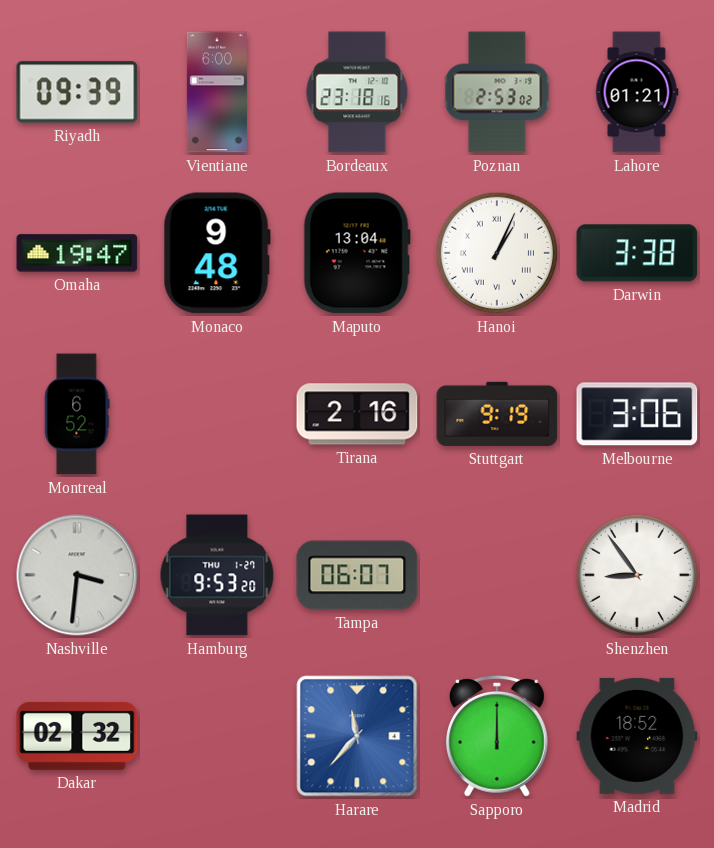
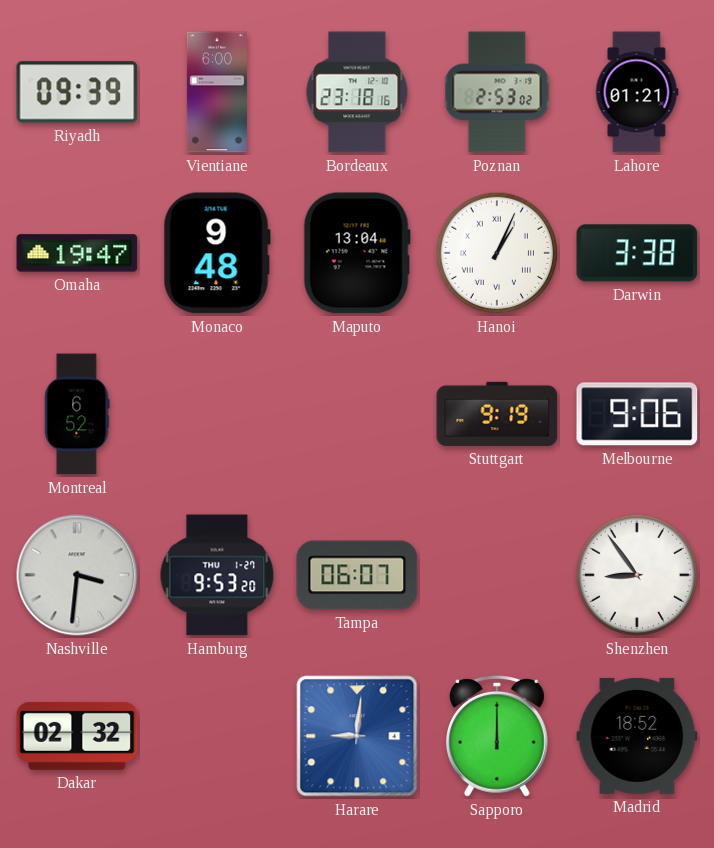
Tirana: 2:16 -> none
Melbourne: 3:06 -> 9:06
Harare: 11:37 -> 9:01
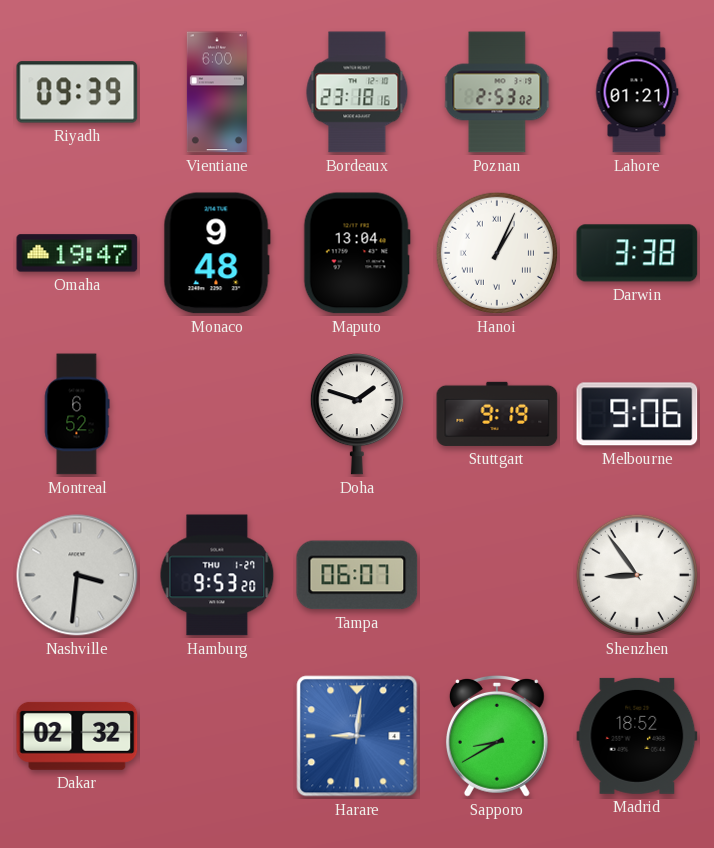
Doha: none -> 1:48
Sapporo: 12:00 -> 8:40
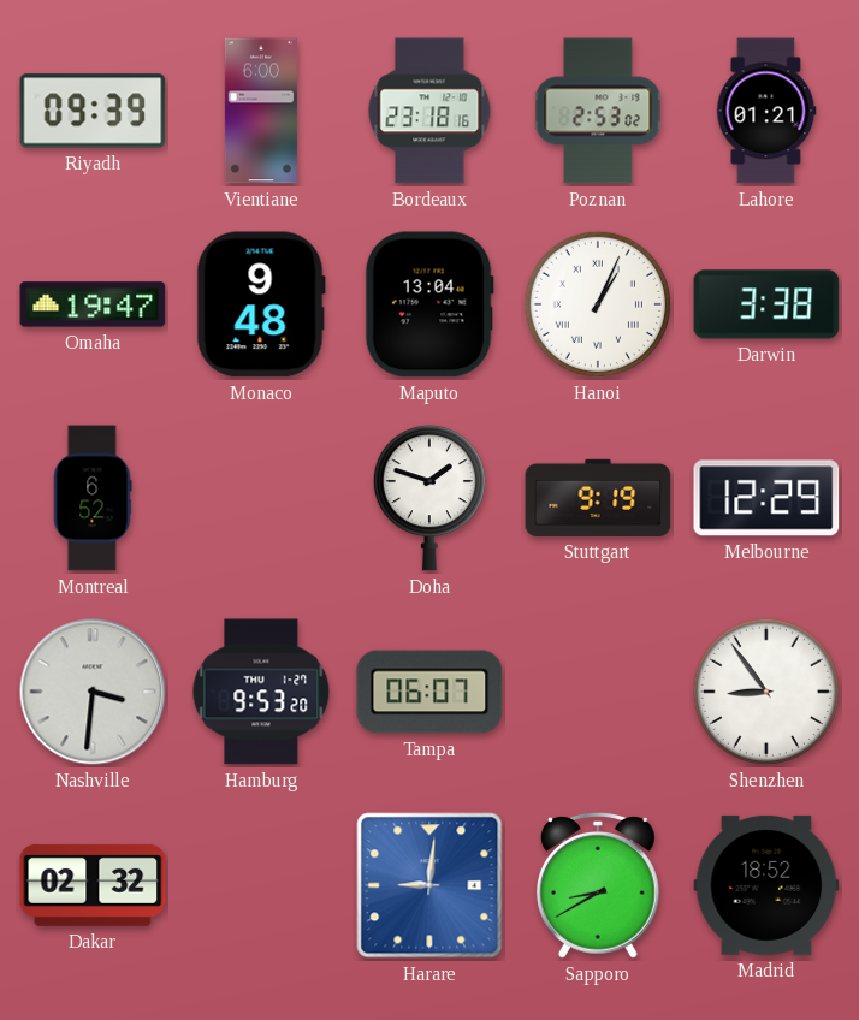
Melbourne: 9:06 -> 12:29
